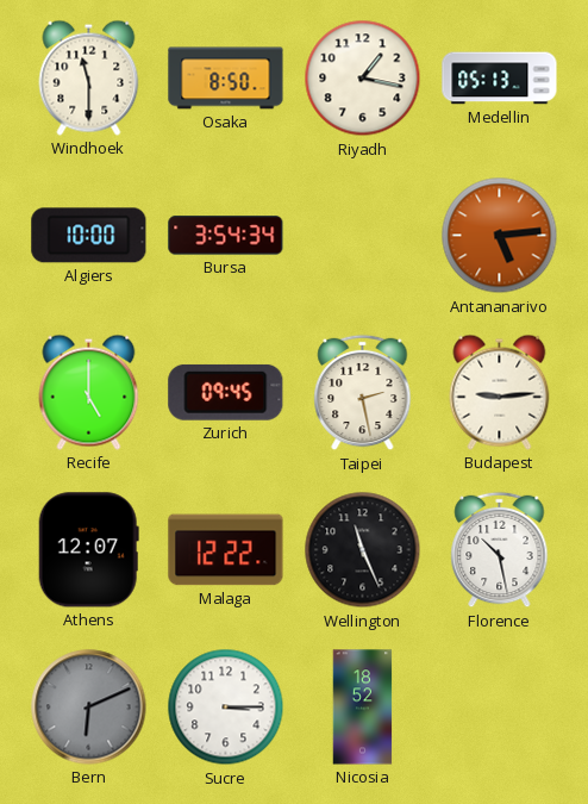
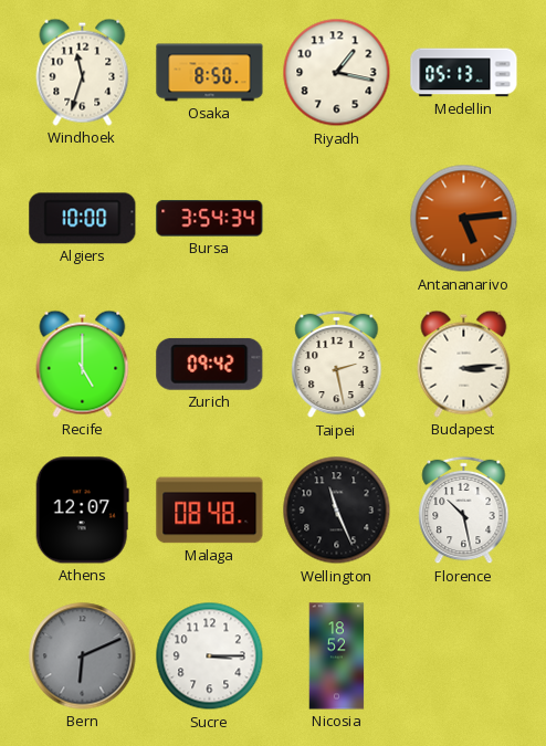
Windhoek: 11:30 -> 11:33
Zurich: 09:45 -> 09:42
Budapest: 9:14 -> 3:14
Malaga: 12:22 -> 08:48
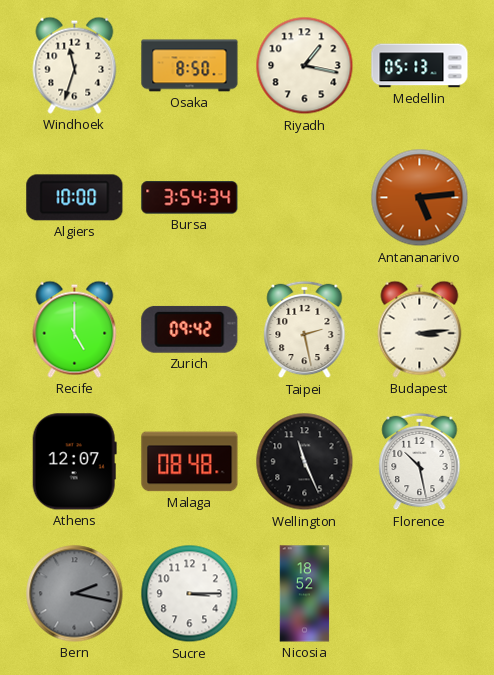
Bern: 6:11 -> 2:17
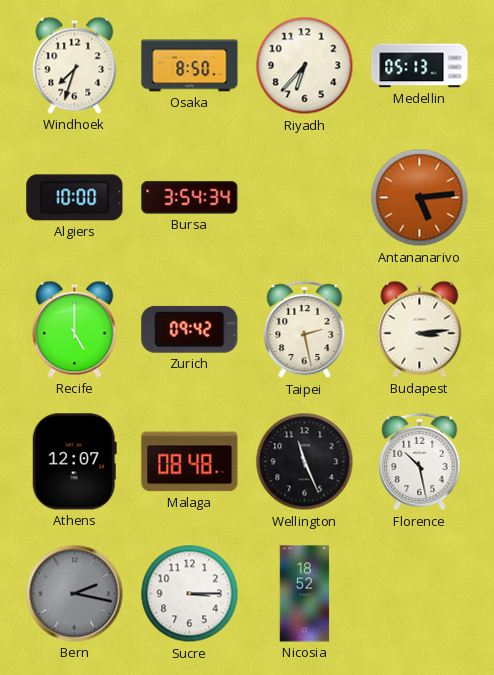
Windhoek: 11:33 -> 7:33
Riyadh: 1:17 -> 6:37
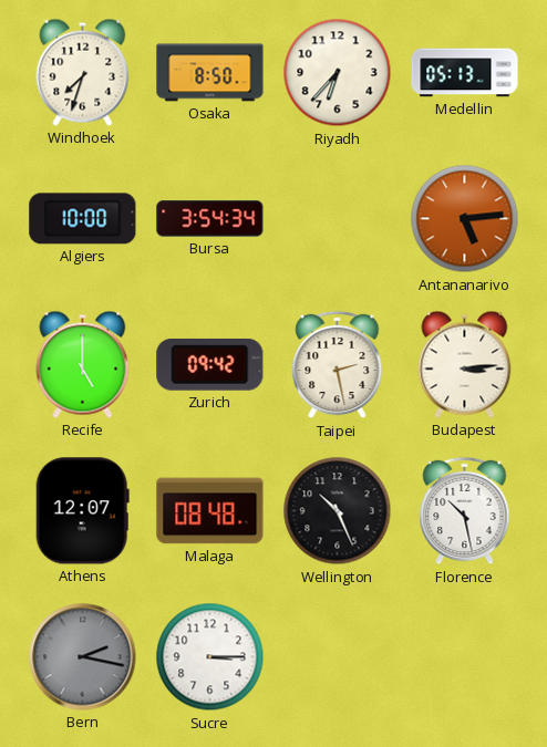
Wellington: 11:26 -> 10:26
Nicosia: 18:52 -> none
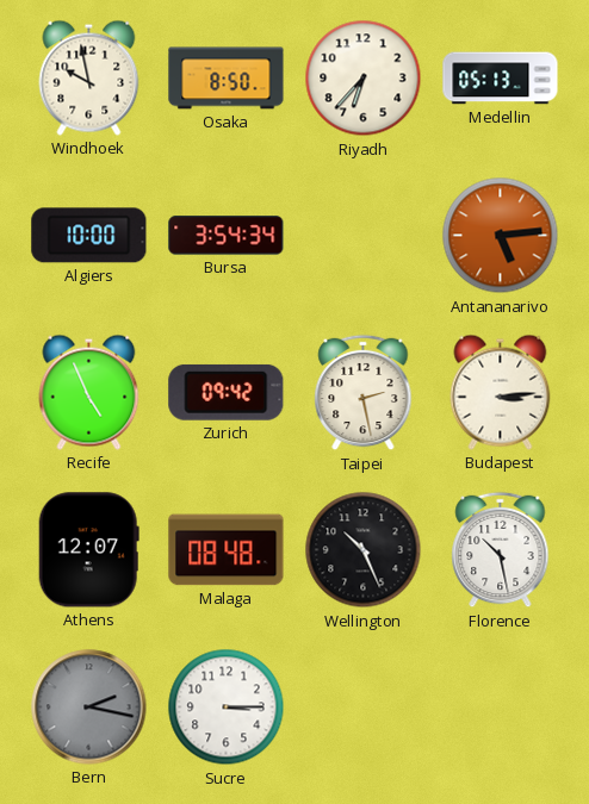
Windhoek: 7:33 -> 9:58
Recife: 5:00 -> 4:56
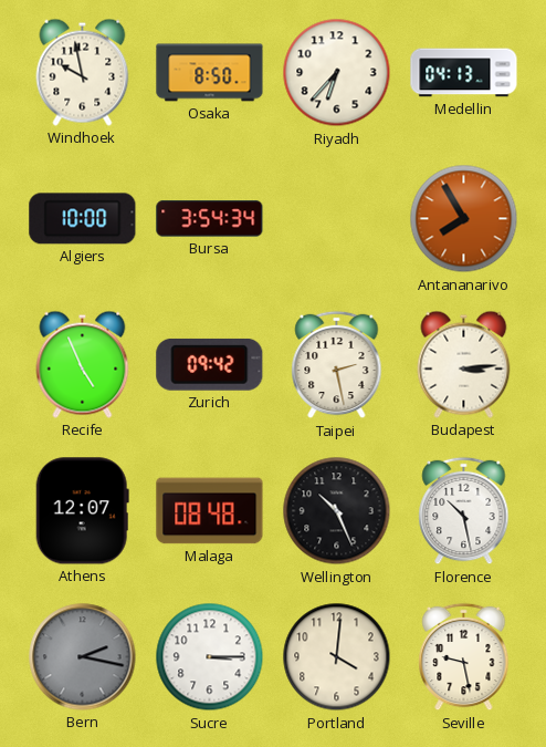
Medellin: 05:13 -> 04:13
Antananarivo: 5:14 -> 7:55
Portland: none -> 4:01
Seville: none -> 9:28
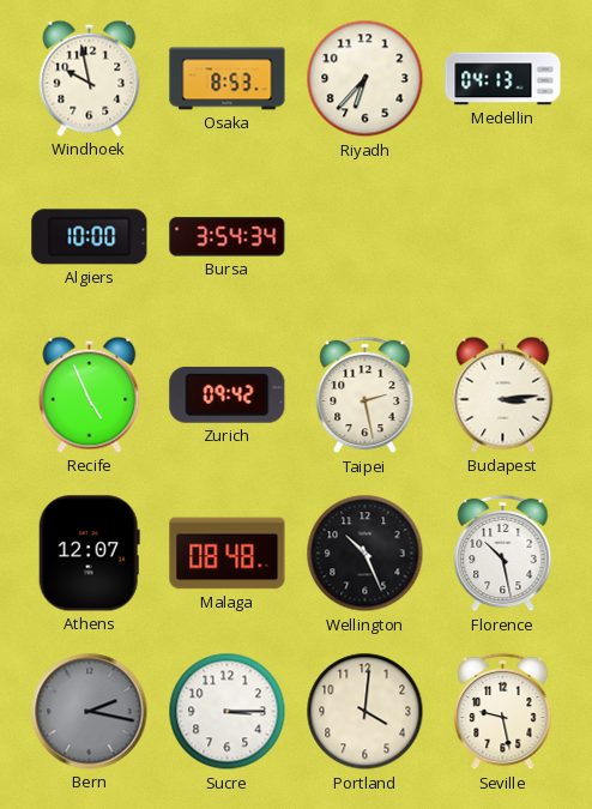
Osaka: 8:50 -> 8:53
Antananarivo: 7:55 -> none
